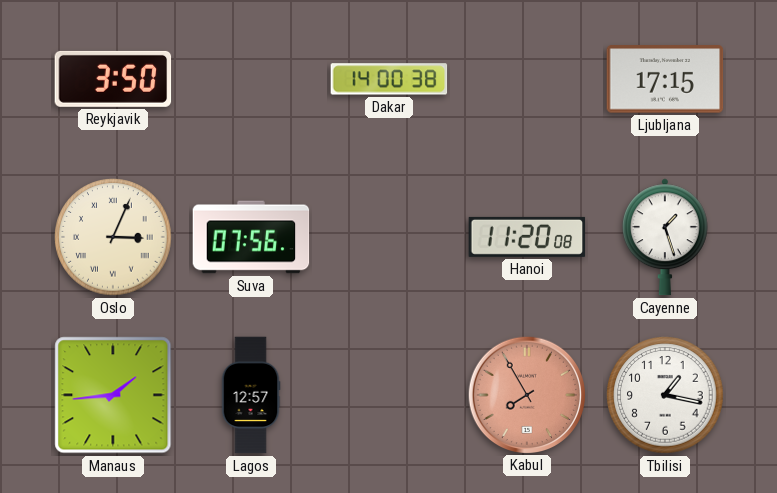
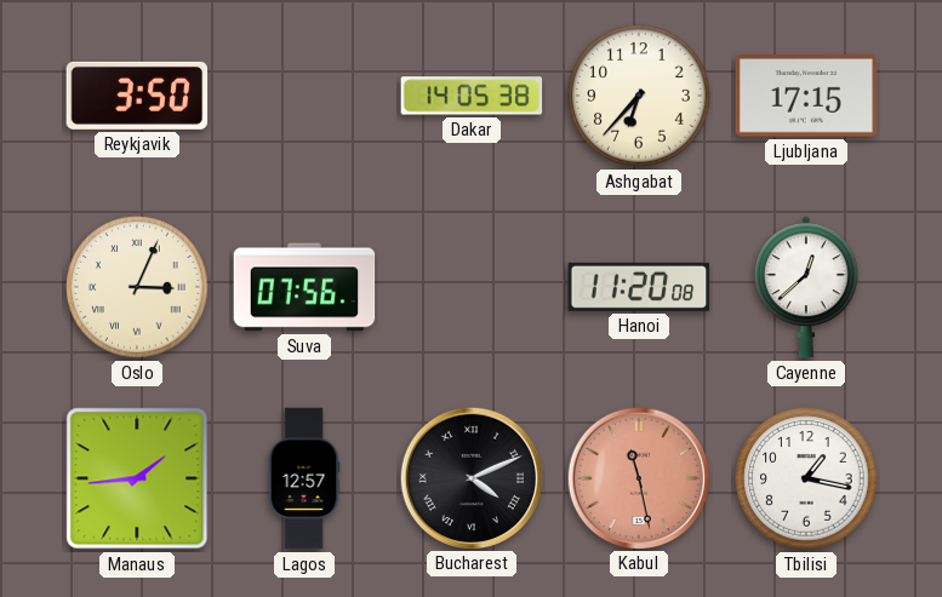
Dakar: 14:00 -> 14:05
Ashgabat: none -> 6:37
Cayenne: 1:27 -> 12:38
Bucharest: none -> 4:11
Kabul: 7:55 -> 11:28
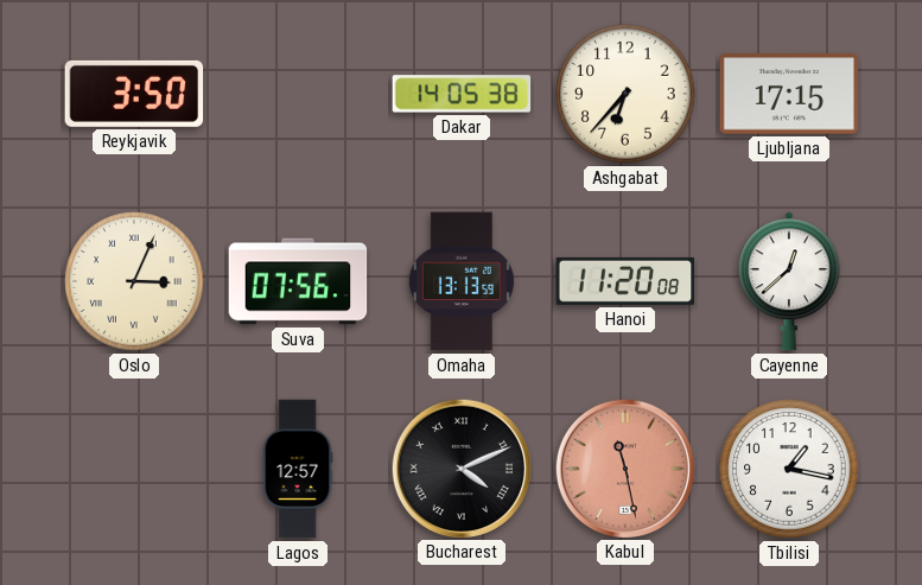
Omaha: none -> 13:13
Manaus: 1:44 -> none
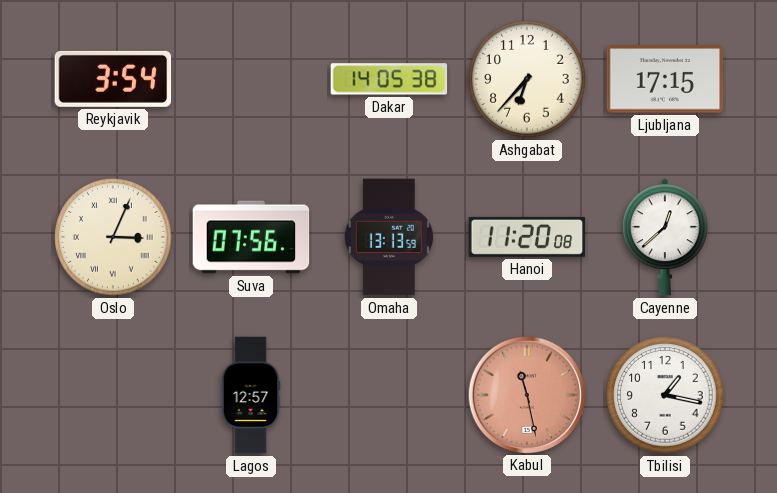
Reykjavik: 3:50 -> 3:54
Bucharest: 4:11 -> none
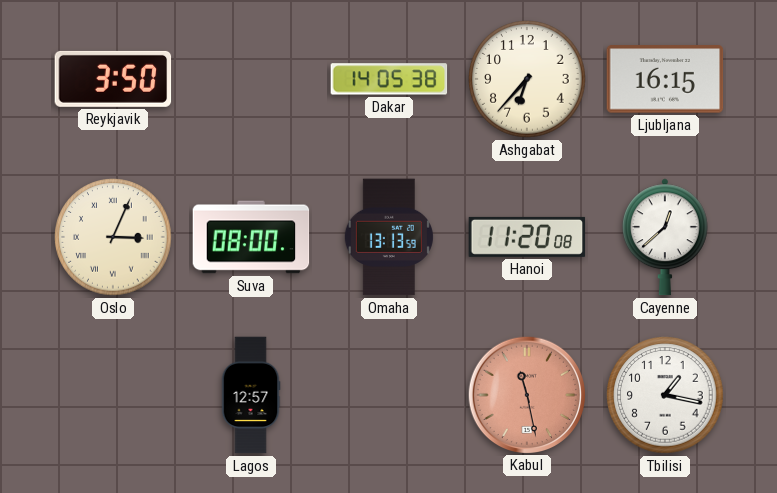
Reykjavik: 3:54 -> 3:50
Ljubljana: 17:15 -> 16:15
Suva: 07:56 -> 08:00
